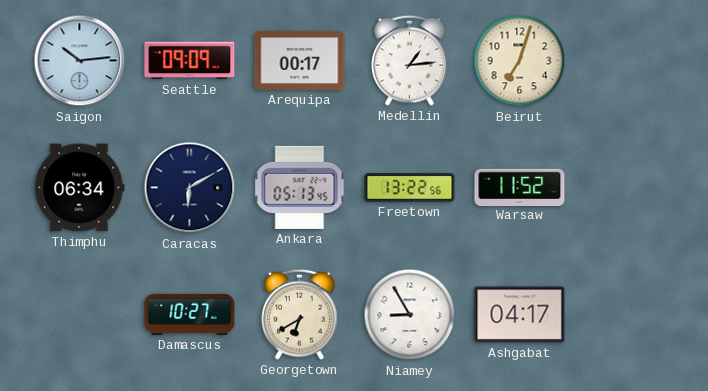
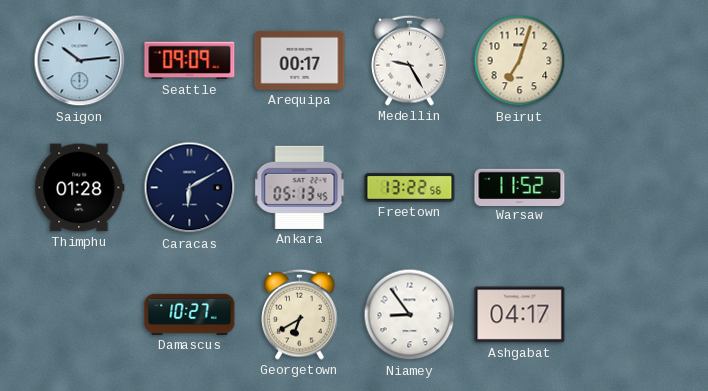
Medellin: 1:14 -> 9:25
Thimphu: 06:34 -> 01:28
Niamey: 8:55 -> 8:54
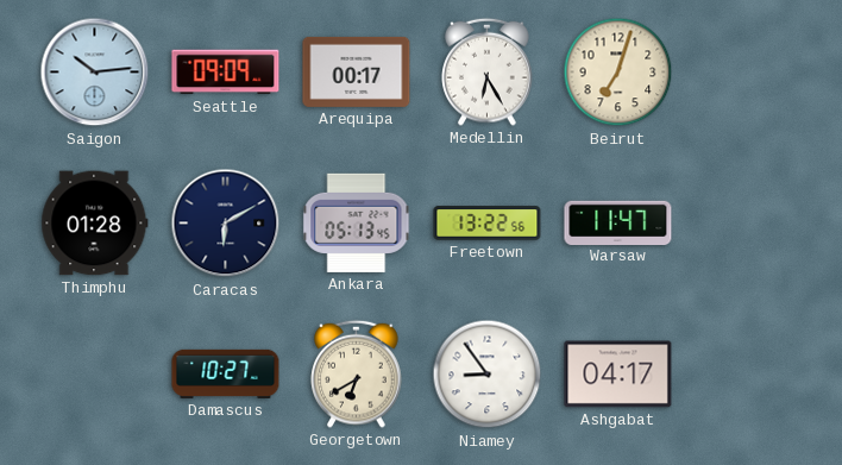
Medellin: 9:25 -> 6:25
Warsaw: 11:52 -> 11:47
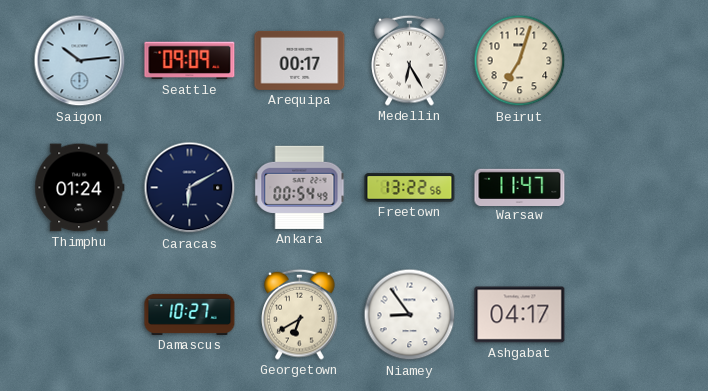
Thimphu: 01:28 -> 01:24
Ankara: 05:13 -> 00:54
